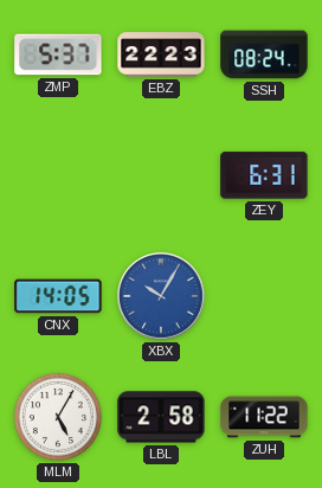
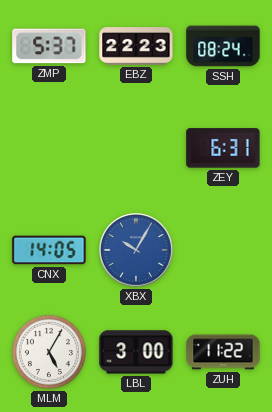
LBL: 2:58 -> 3:00
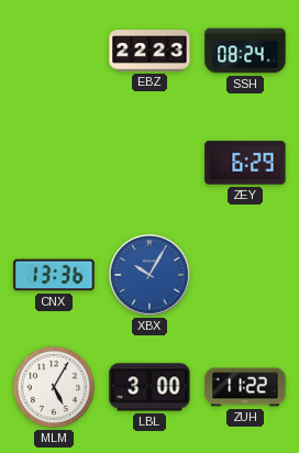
ZMP: 5:37 -> none
ZEY: 6:31 -> 6:29
CNX: 14:05 -> 13:36
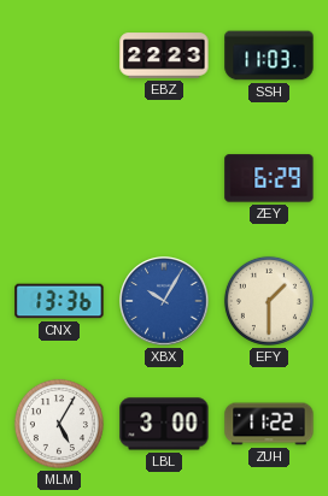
SSH: 08:24 -> 11:03
EFY: none -> 1:30
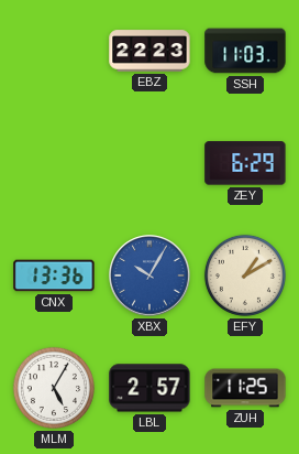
EFY: 1:30 -> 1:10
LBL: 3:00 -> 2:57
ZUH: 11:22 -> 11:25
